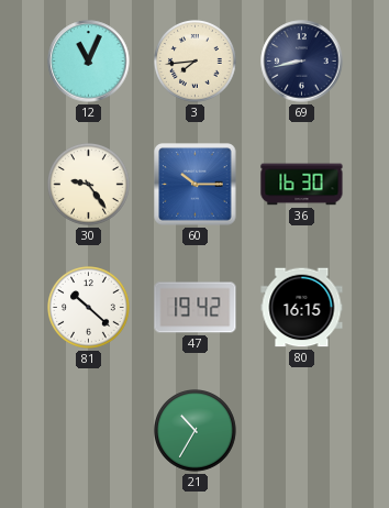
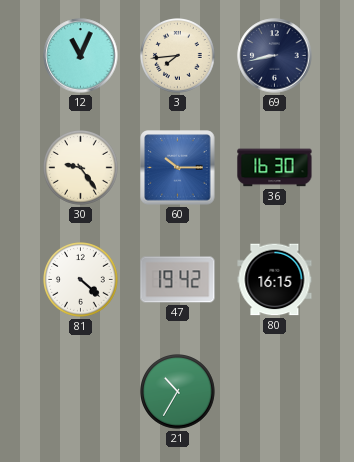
81: 10:22 -> 4:22
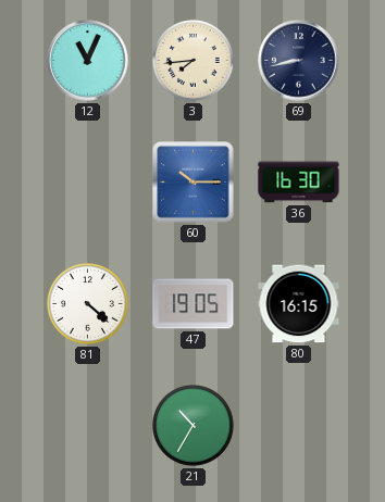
30: 9:24 -> none
47: 19:42 -> 19:05
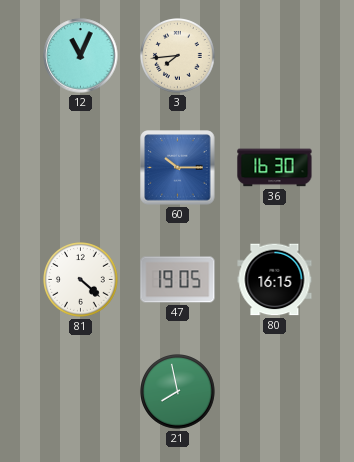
69: 8:43 -> none
21: 10:35 -> 7:58
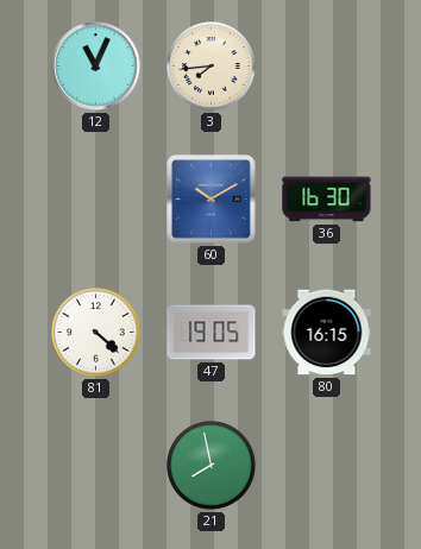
60: 10:15 -> 10:10
